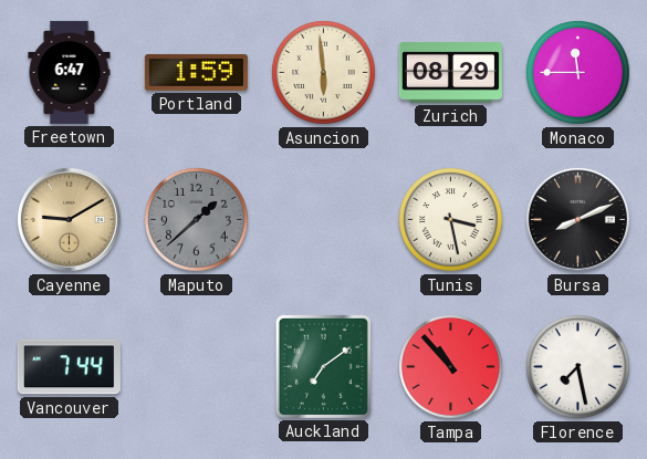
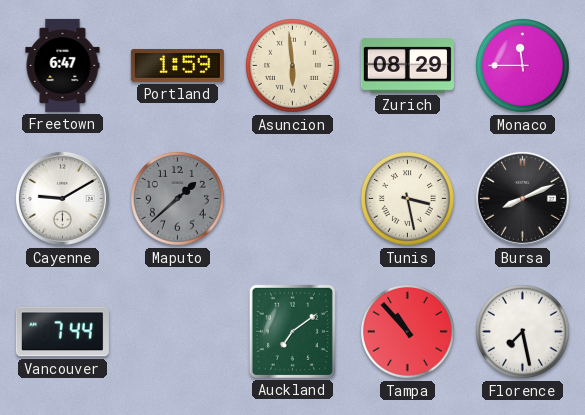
Cayenne dial: champagne -> white
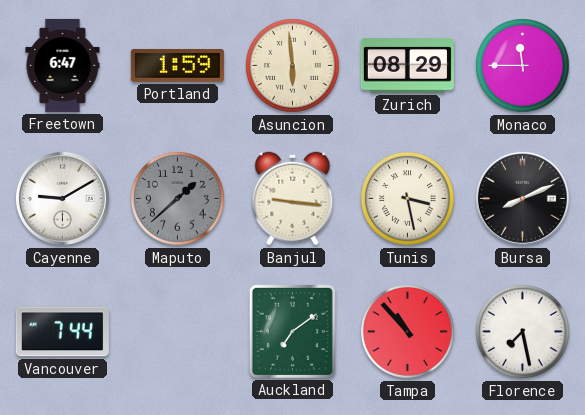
Banjul: none -> 9:16
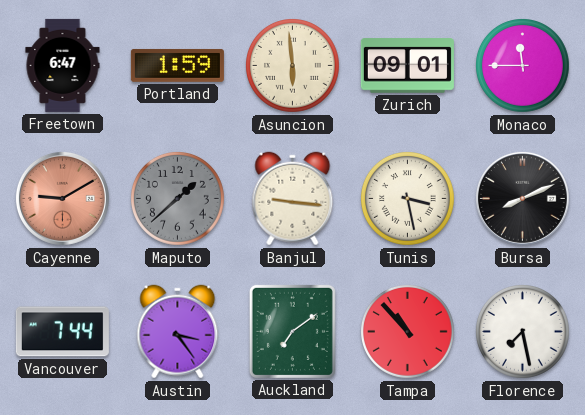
Zurich: 08:29 -> 09:01
Cayenne dial: white -> salmon
Austin: none -> 3:24
